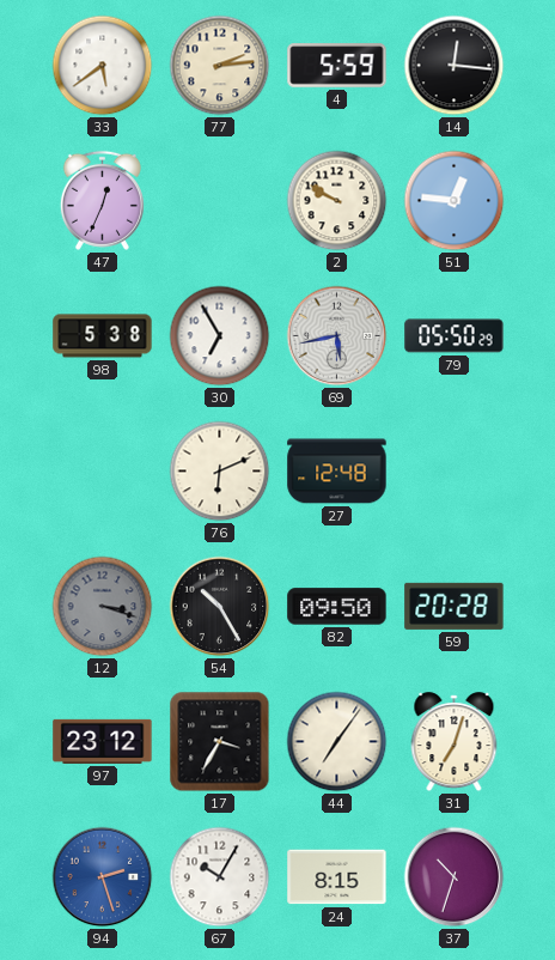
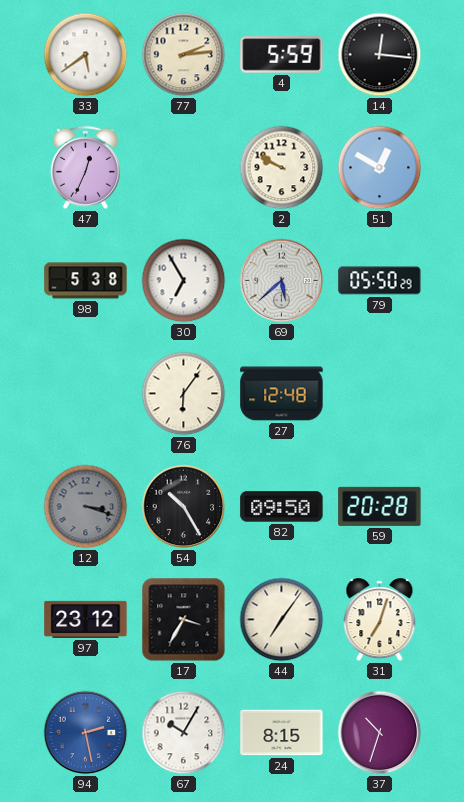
51: 12:46 -> 12:50
69: 5:43 -> 5:38
76: 6:11 -> 6:06
94: 2:27 -> 2:28
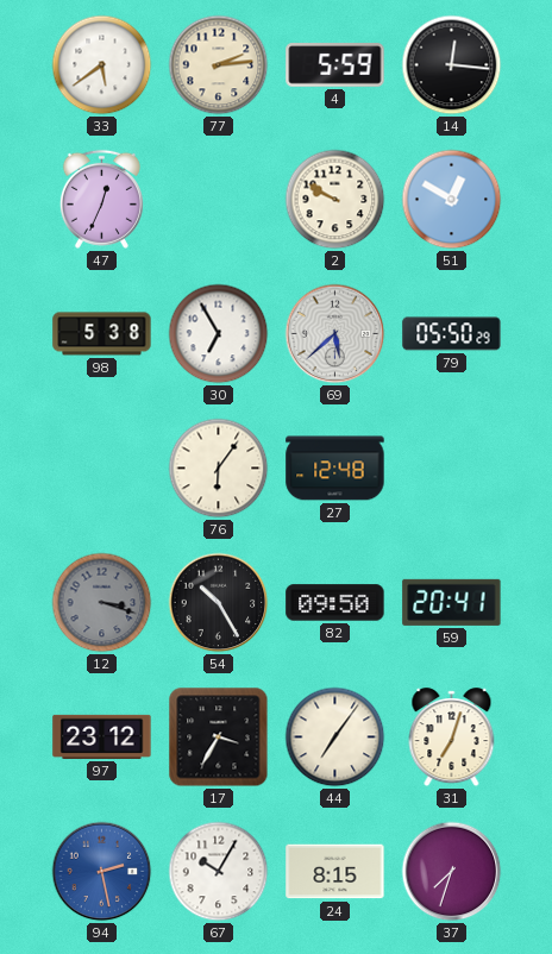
59: 20:28 -> 20:41
37: 10:33 -> 7:33
